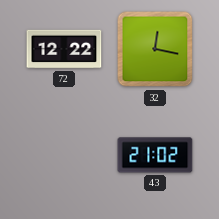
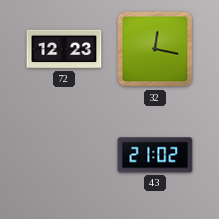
72: 12:22 -> 12:23
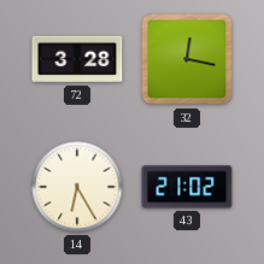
72: 12:23 -> 3:28
14: none -> 6:25
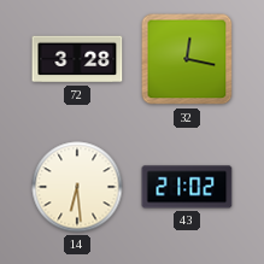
14: 6:25 -> 6:29
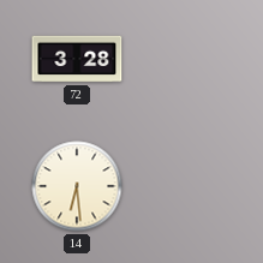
32: 12:17 -> none
43: 21:02 -> none
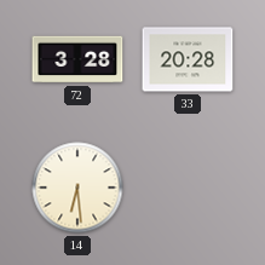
33: none -> 20:28
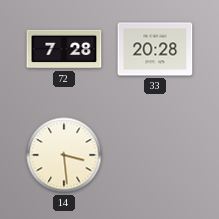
72: 3:28 -> 7:28
14: 6:29 -> 3:29
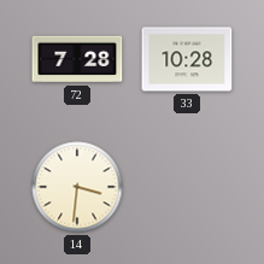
33: 20:28 -> 10:28
14: 3:29 -> 3:31
